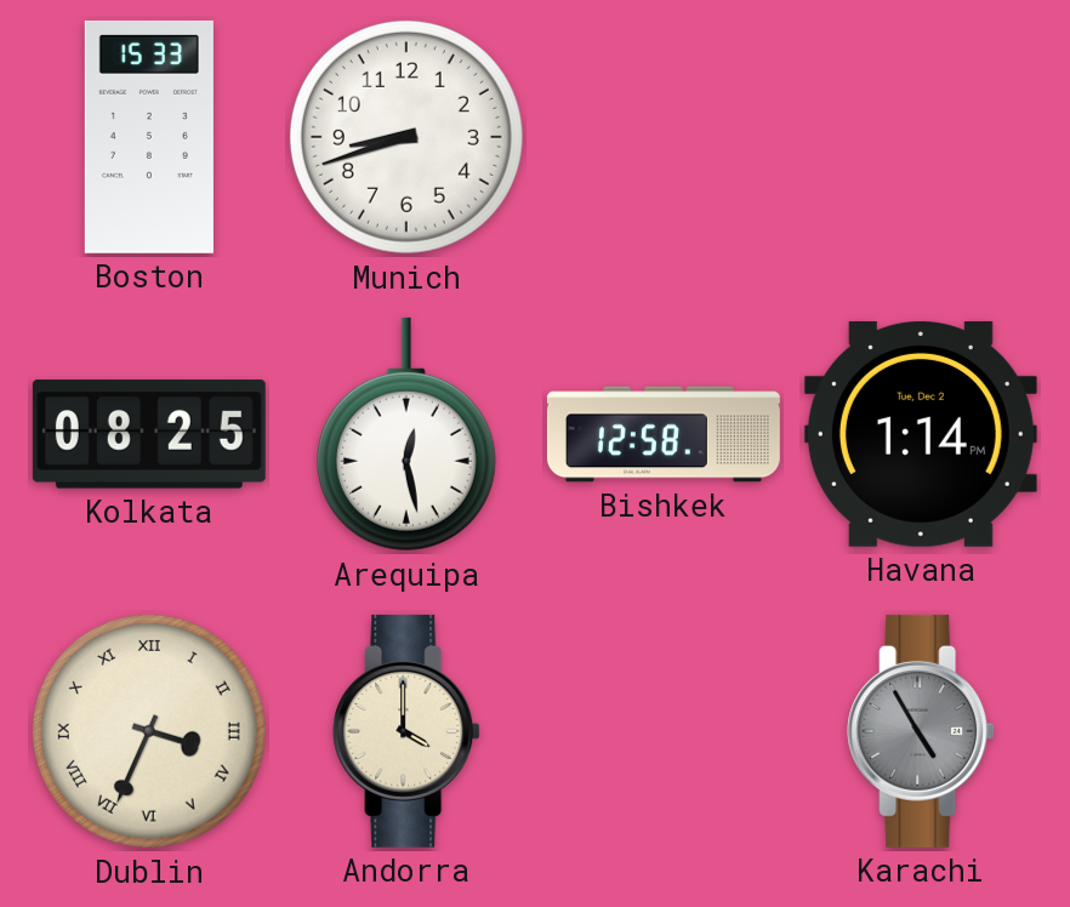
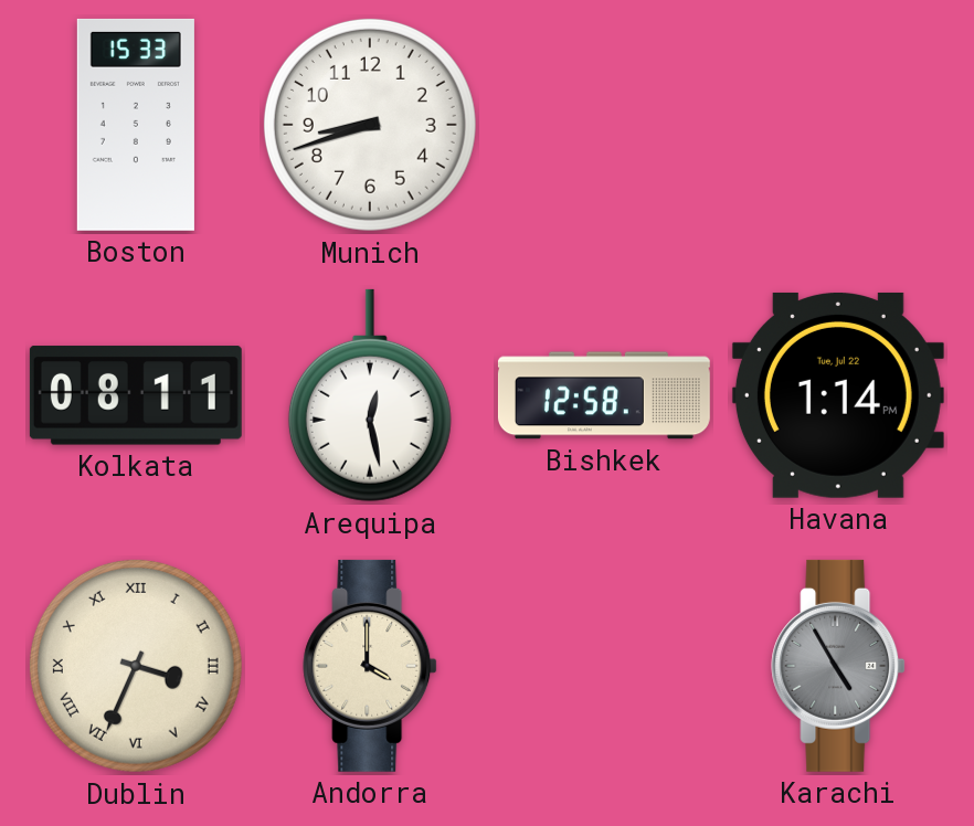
Kolkata: 08:25 -> 08:11
Havana date: Tue, Dec 2 -> Tue, Jul 22
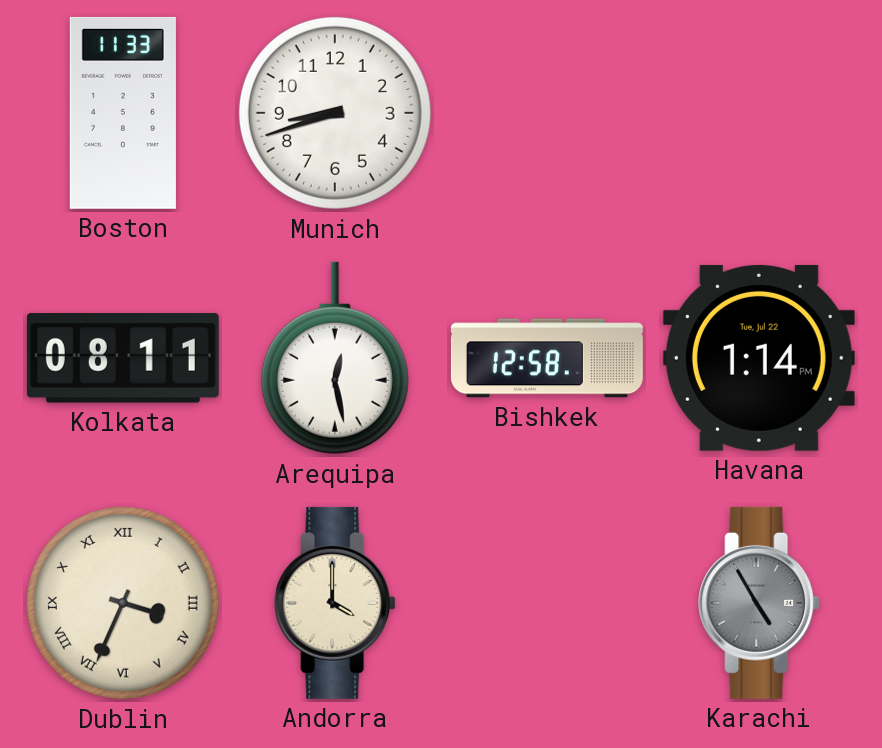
Boston: 15:33 -> 11:33
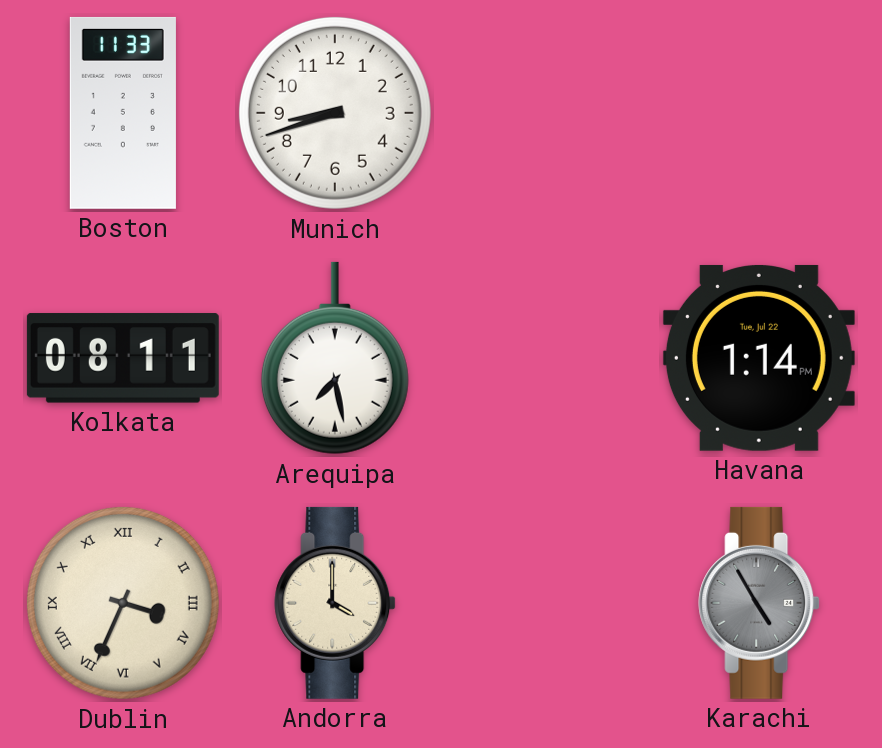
Arequipa: 12:28 -> 7:28
Bishkek: 12:58 -> none
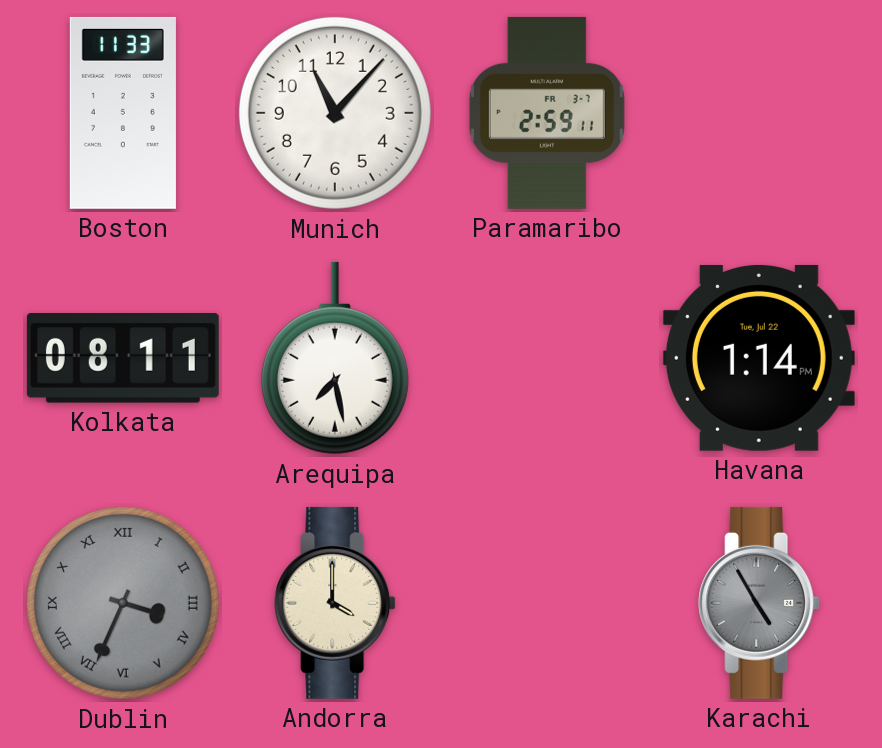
Munich: 8:42 -> 11:07
Paramaribo: none -> 2:59
Dublin dial: cream -> grey
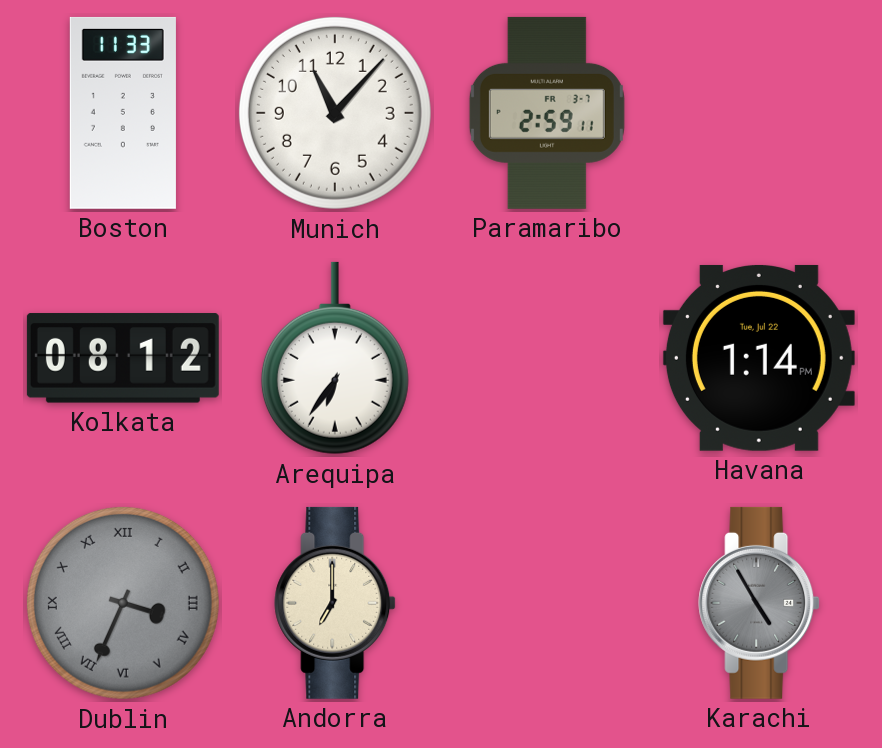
Kolkata: 08:11 -> 08:12
Arequipa: 7:28 -> 6:36
Andorra: 4:00 -> 7:00
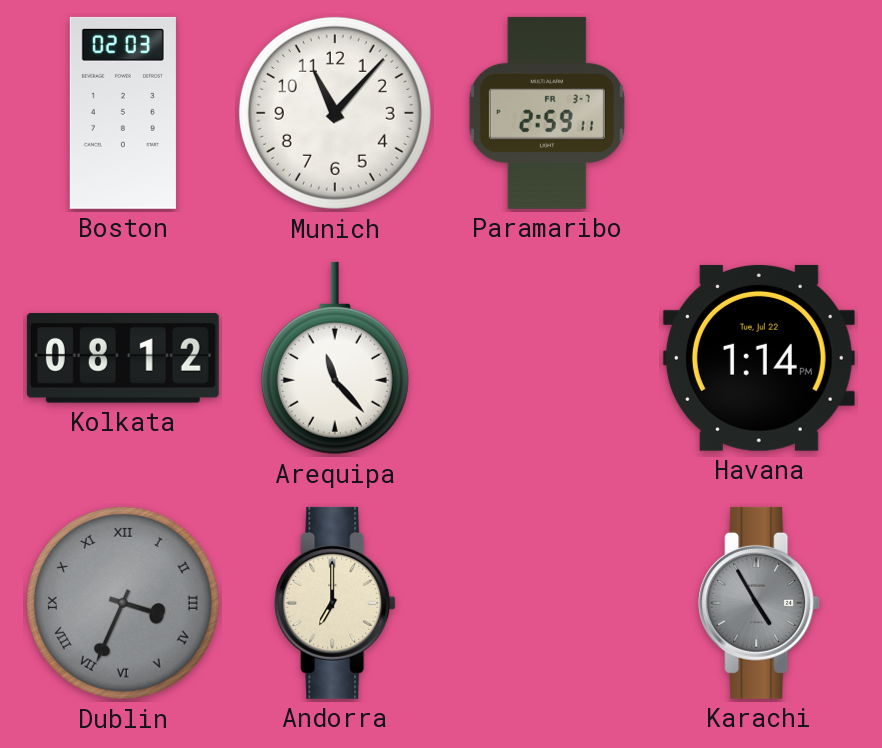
Boston: 11:33 -> 02:03
Arequipa: 6:36 -> 11:23
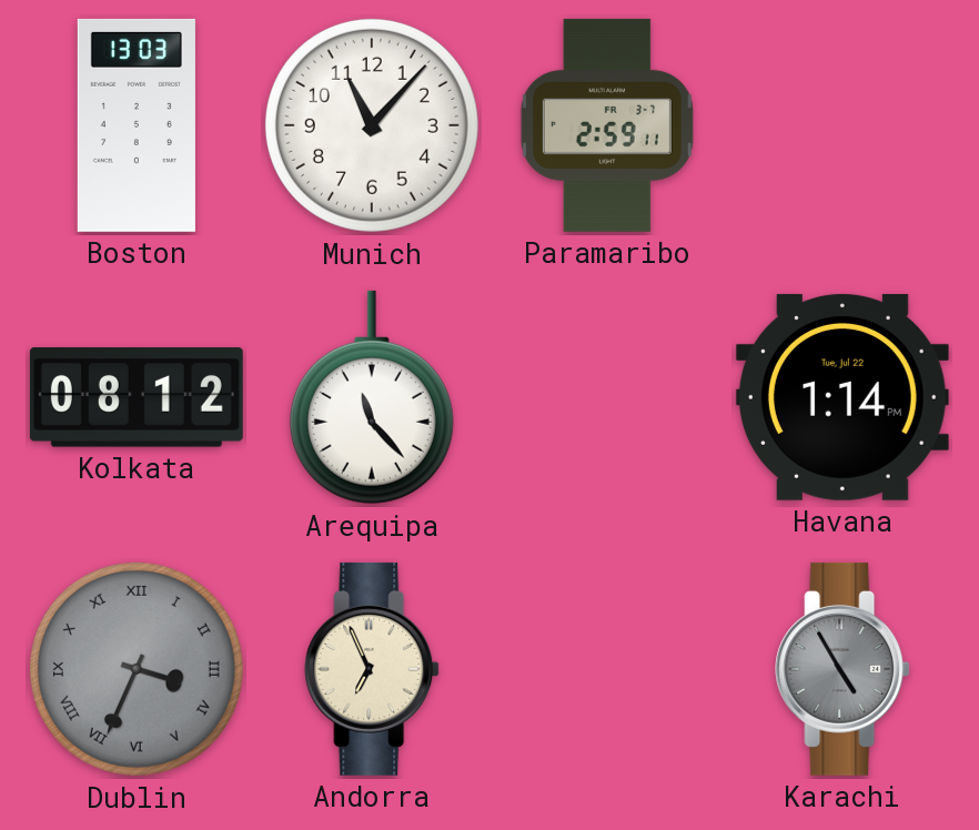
Boston: 02:03 -> 13:03
Andorra: 7:00 -> 6:56
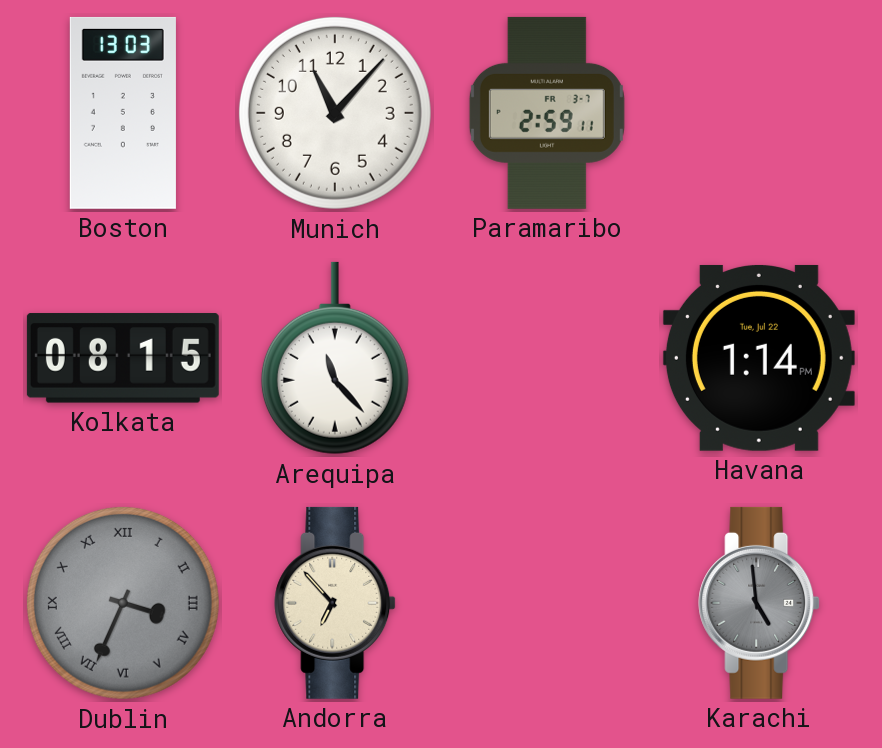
Kolkata: 08:12 -> 08:15
Andorra: 6:56 -> 6:53
Karachi: 4:55 -> 4:59
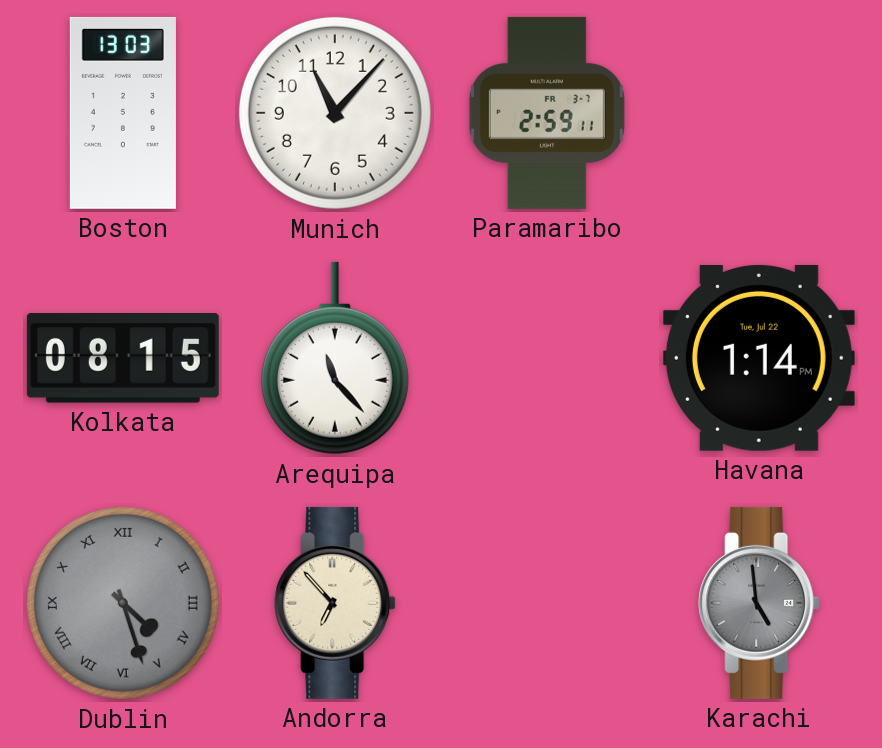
Dublin: 3:34 -> 4:27
